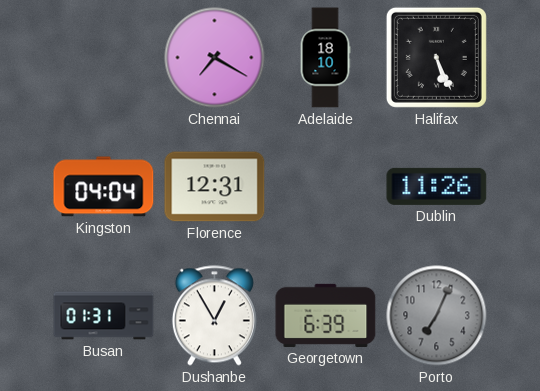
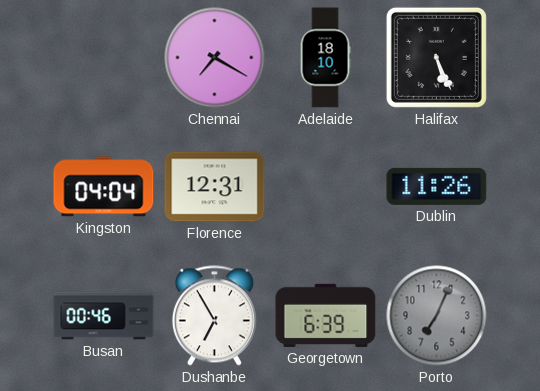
Busan: 01:31 -> 00:46
Dushanbe: 12:55 -> 6:55
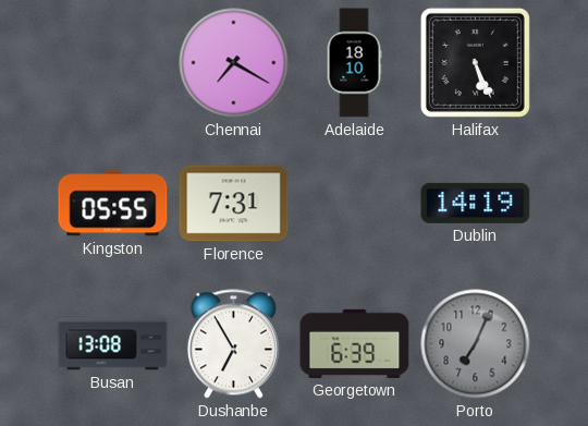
Kingston: 04:04 -> 05:55
Florence: 12:31 -> 7:31
Dublin: 11:26 -> 14:19
Busan: 00:46 -> 13:08
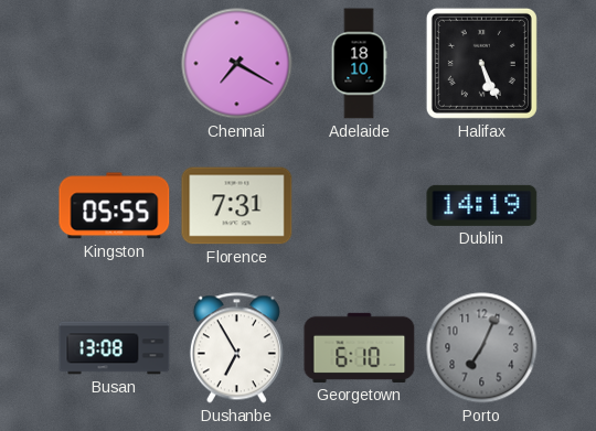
Georgetown: 6:39 -> 6:10
